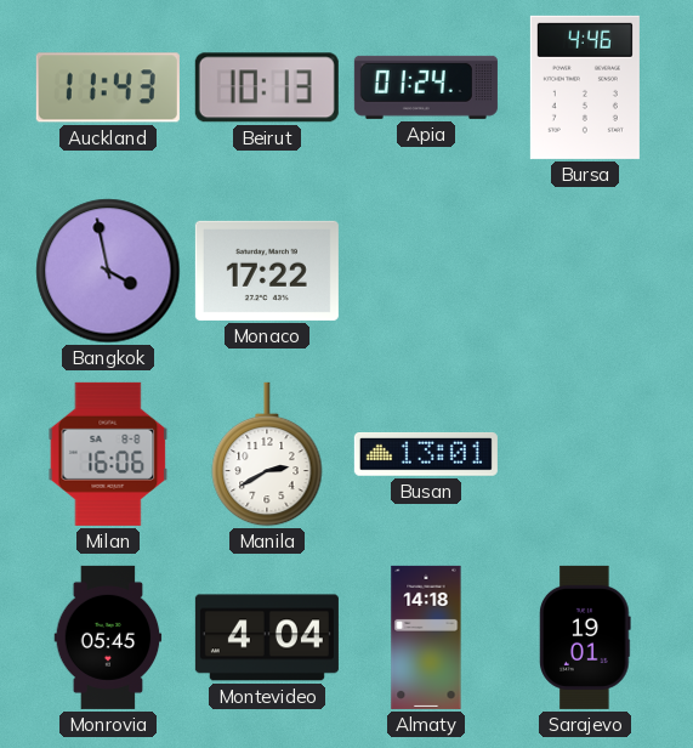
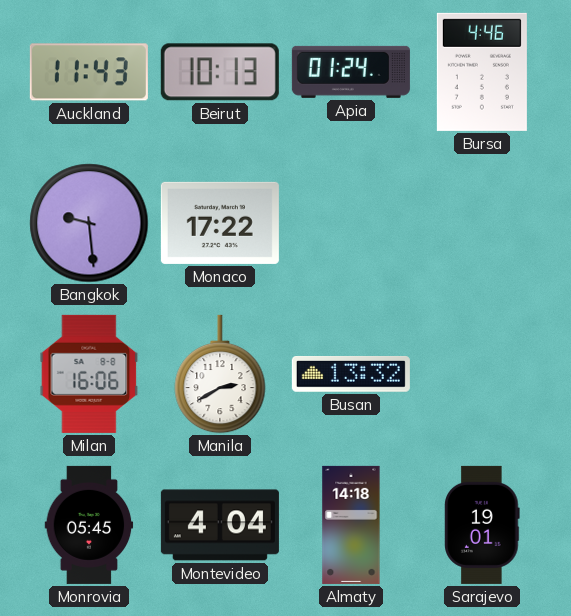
Bangkok: 3:58 -> 9:29
Busan: 13:01 -> 13:32
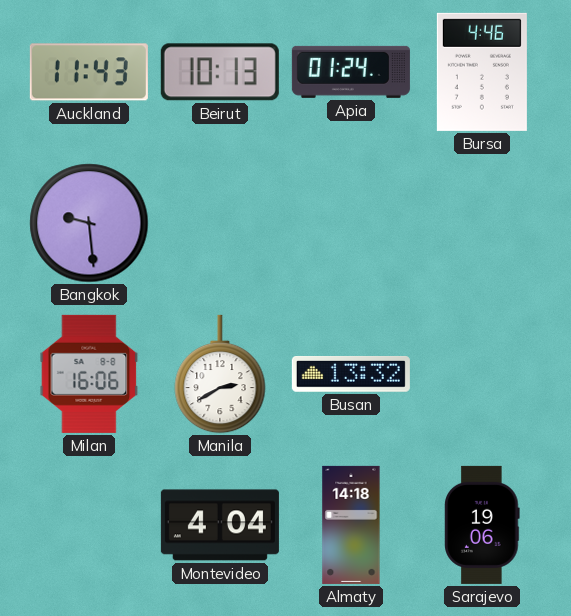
Monaco: 17:22 -> none
Monrovia: 05:45 -> none
Sarajevo: 19:01 -> 19:06
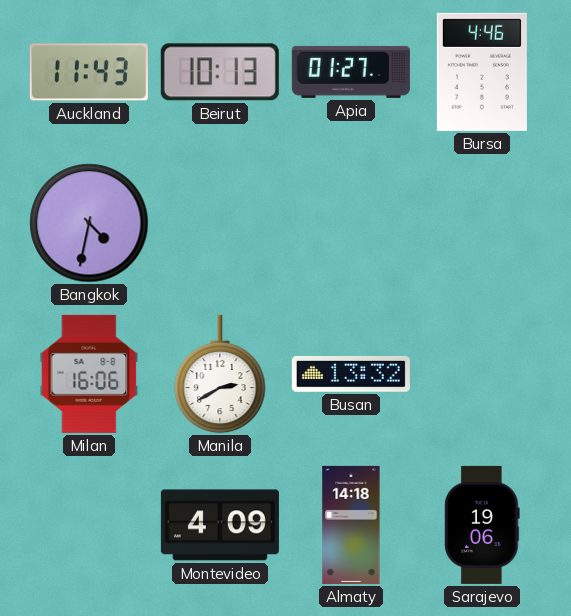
Apia: 01:24 -> 01:27
Bangkok: 9:29 -> 4:32
Montevideo: 4:04 -> 4:09
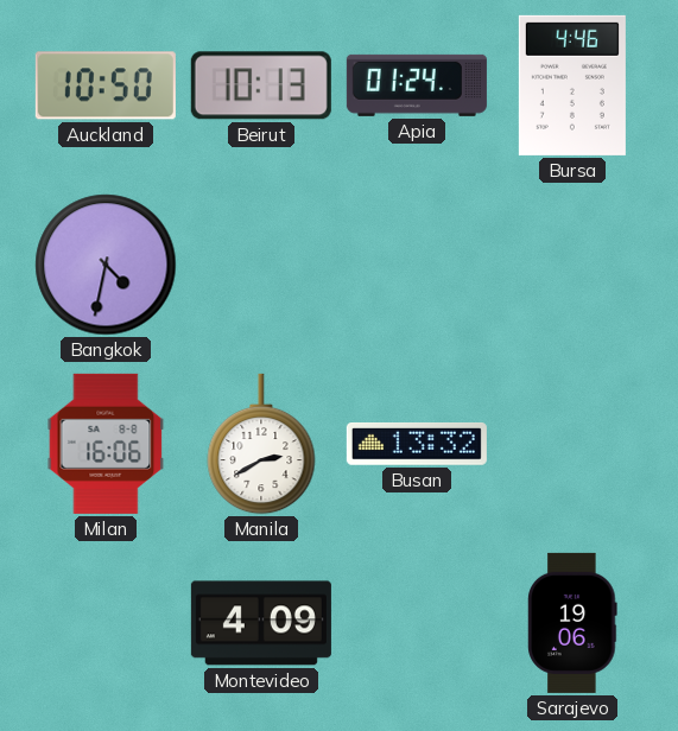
Auckland: 11:43 -> 10:50
Apia: 01:27 -> 01:24
Almaty: 14:18 -> none
